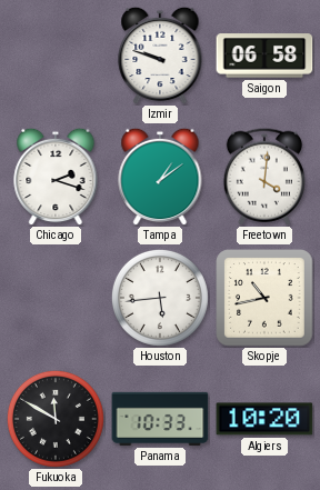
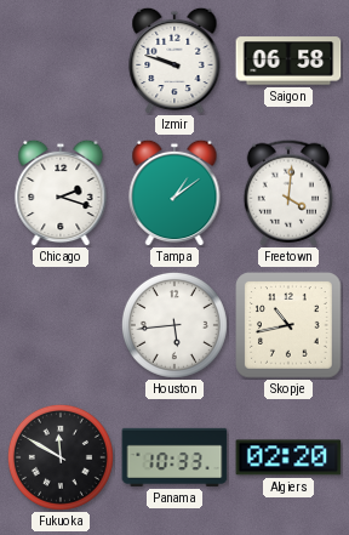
Algiers: 10:20 -> 02:20
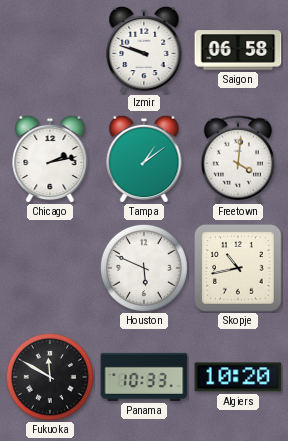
Chicago: 2:18 -> 2:13
Houston: 5:44 -> 5:49
Algiers: 02:20 -> 10:20
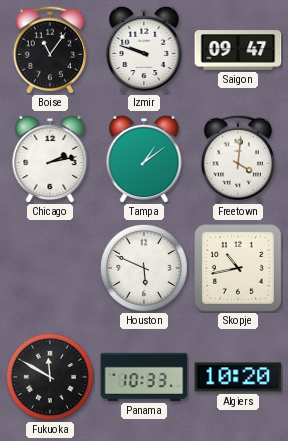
Boise: none -> 11:06
Saigon: 06:58 -> 09:47
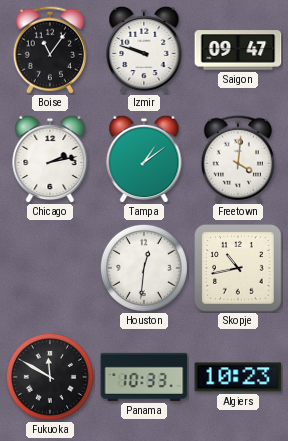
Houston: 5:49 -> 12:31
Algiers: 10:20 -> 10:23
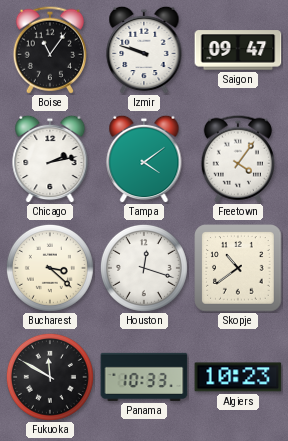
Tampa: 1:09 -> 4:09
Freetown: 4:01 -> 4:06
Bucharest: none -> 3:22
Houston: 12:31 -> 12:18
Skopje: 10:43 -> 10:39
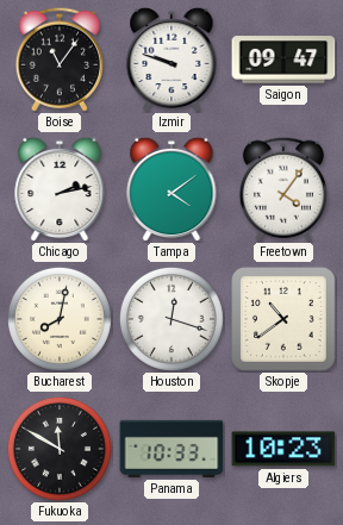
Bucharest: 3:22 -> 8:02
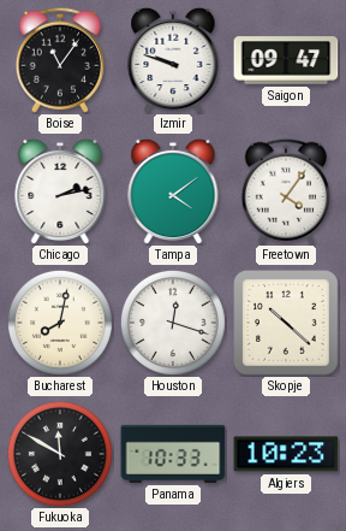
Skopje: 10:39 -> 10:22
